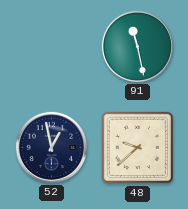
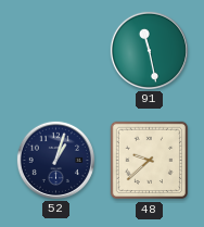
52: 12:58 -> 1:03
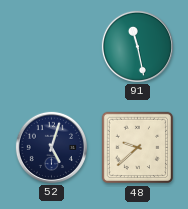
52: 1:03 -> 5:03
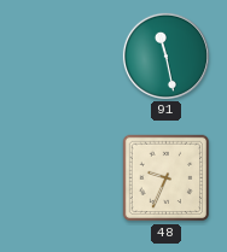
52: 5:03 -> none
48: 9:38 -> 9:34
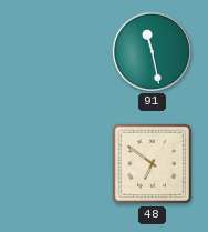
48: 9:34 -> 6:51
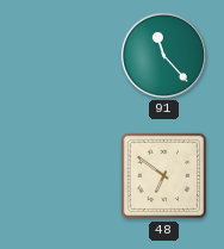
91: 11:28 -> 11:23
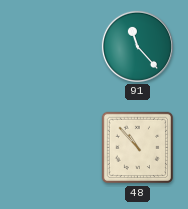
48: 6:51 -> 10:53
